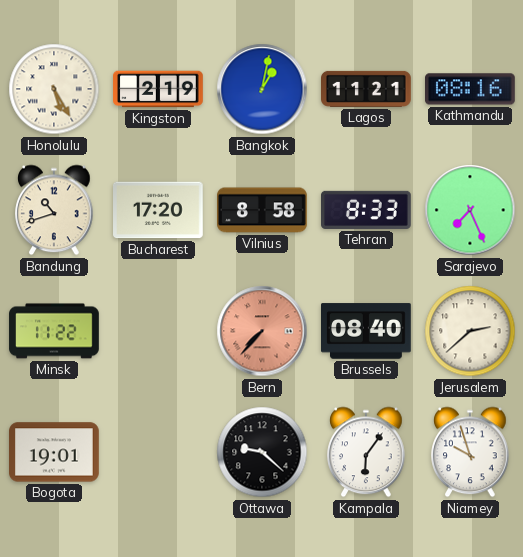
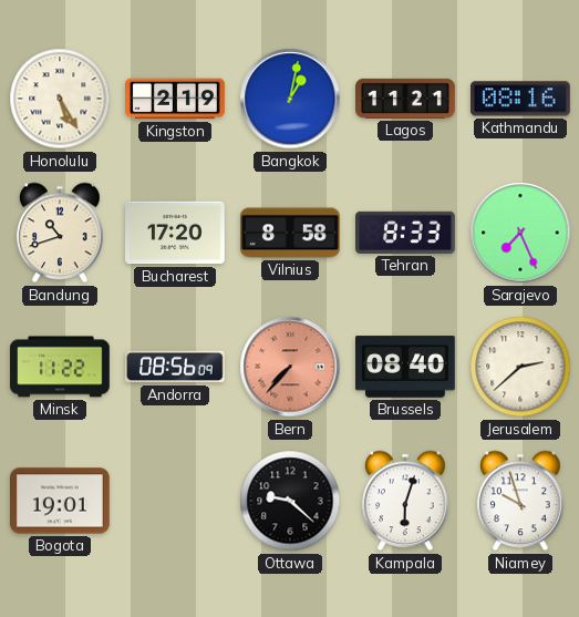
Andorra: none -> 08:56
Kampala: 6:06 -> 6:03
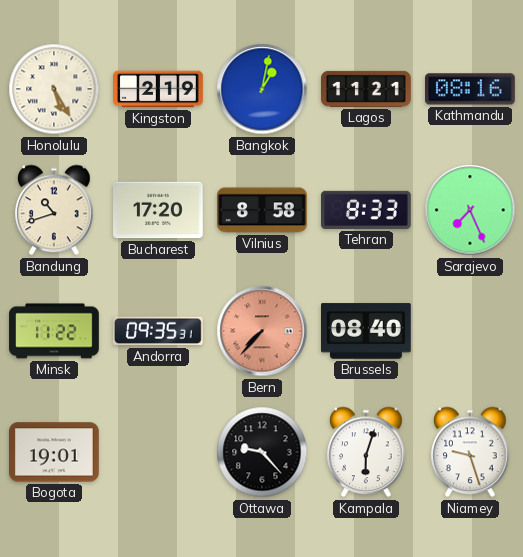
Andorra: 08:56 -> 09:35
Jerusalem: 2:38 -> none
Ottawa: 9:22 -> 9:23
Niamey: 9:57 -> 9:27
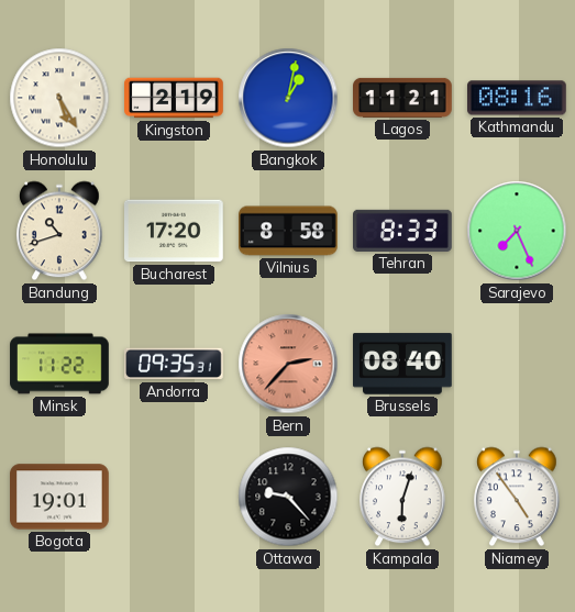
Bern: 7:37 -> 2:37
Niamey: 9:27 -> 4:54
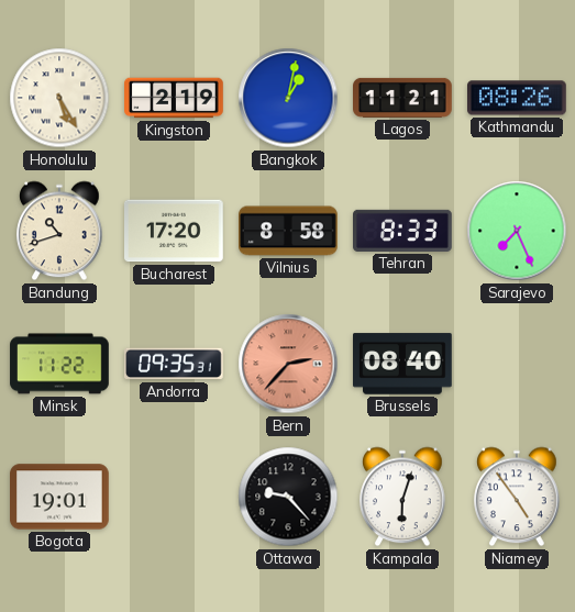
Kathmandu: 08:16 -> 08:26
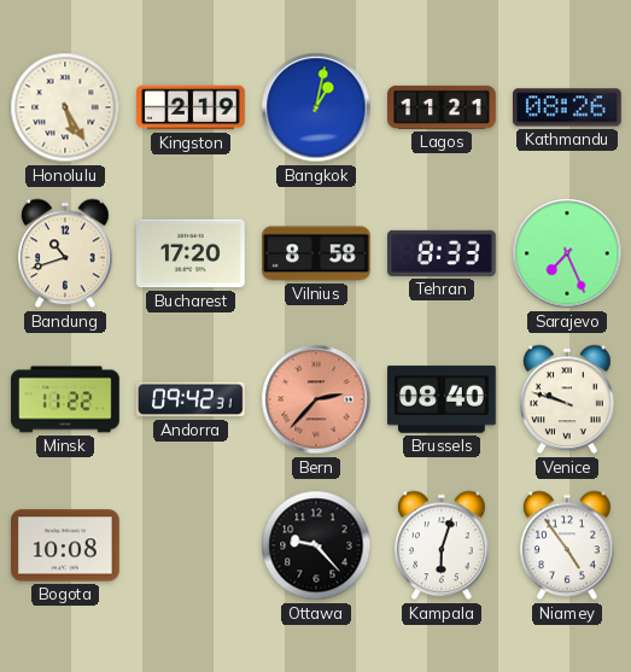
Andorra: 09:35 -> 09:42
Venice: none -> 9:48
Bogota: 19:01 -> 10:08
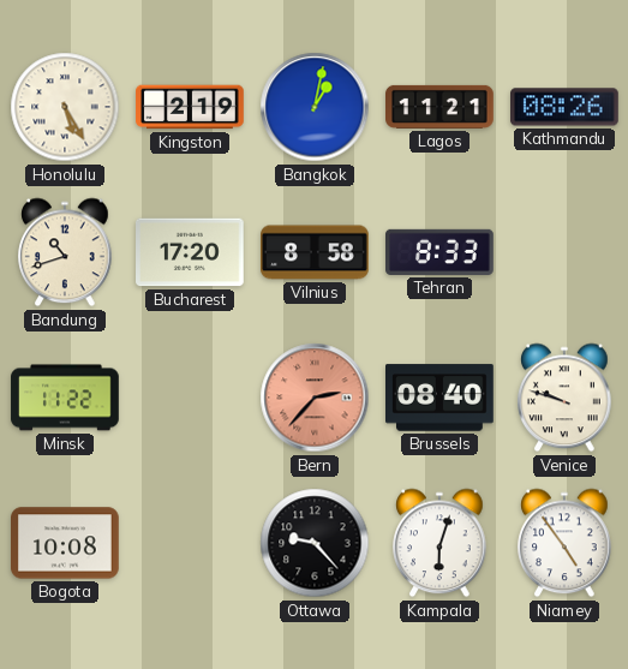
Sarajevo: 7:26 -> none
Andorra: 09:42 -> none
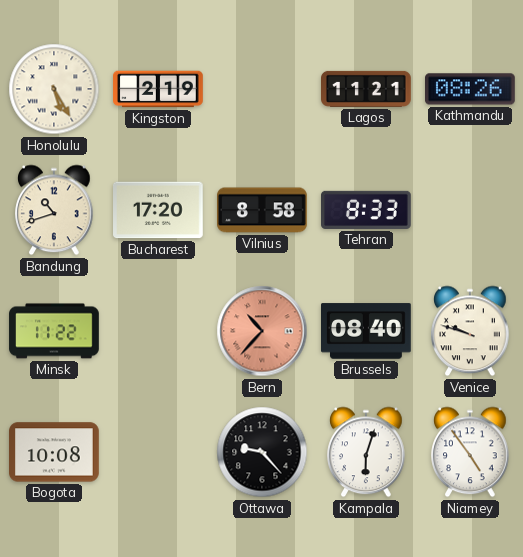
Bangkok: 1:02 -> none
Bern: 2:37 -> 10:37
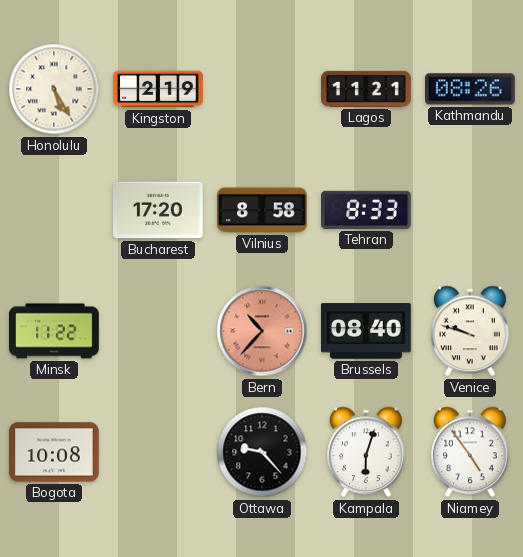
Bandung: 10:42 -> none
